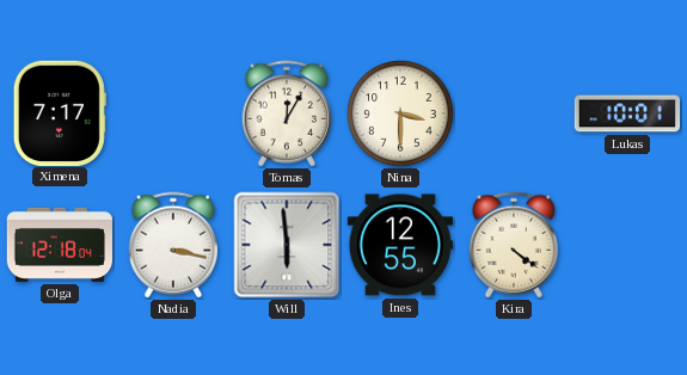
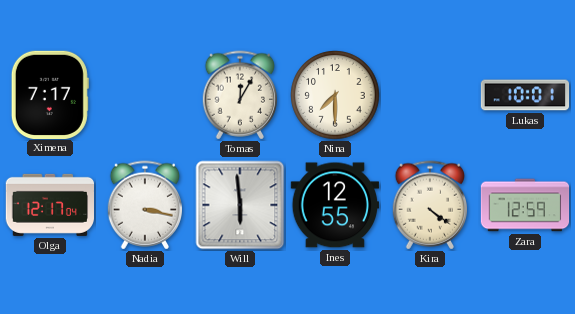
Nina: 3:30 -> 7:30
Olga: 12:18 -> 12:17
Zara: none -> 12:59
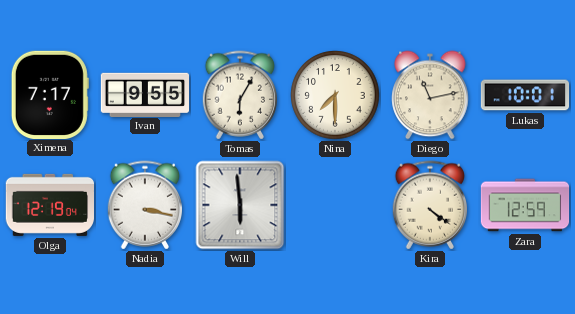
Ivan: none -> 9:55
Tomas: 12:05 -> 6:05
Diego: none -> 11:13
Olga: 12:17 -> 12:19
Ines: 12:55 -> none
